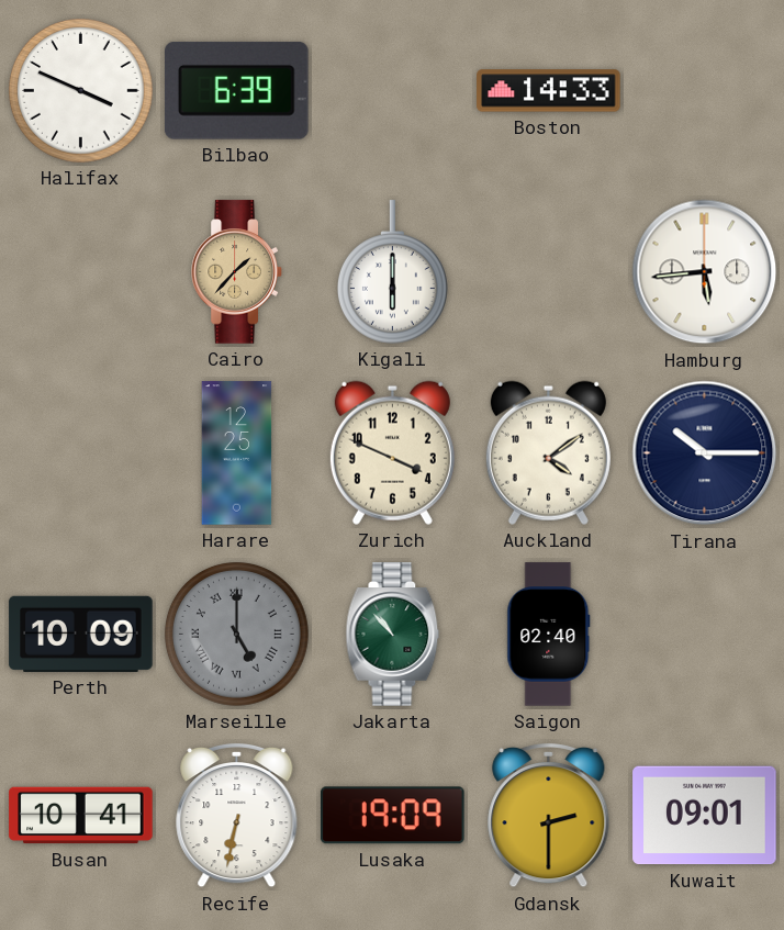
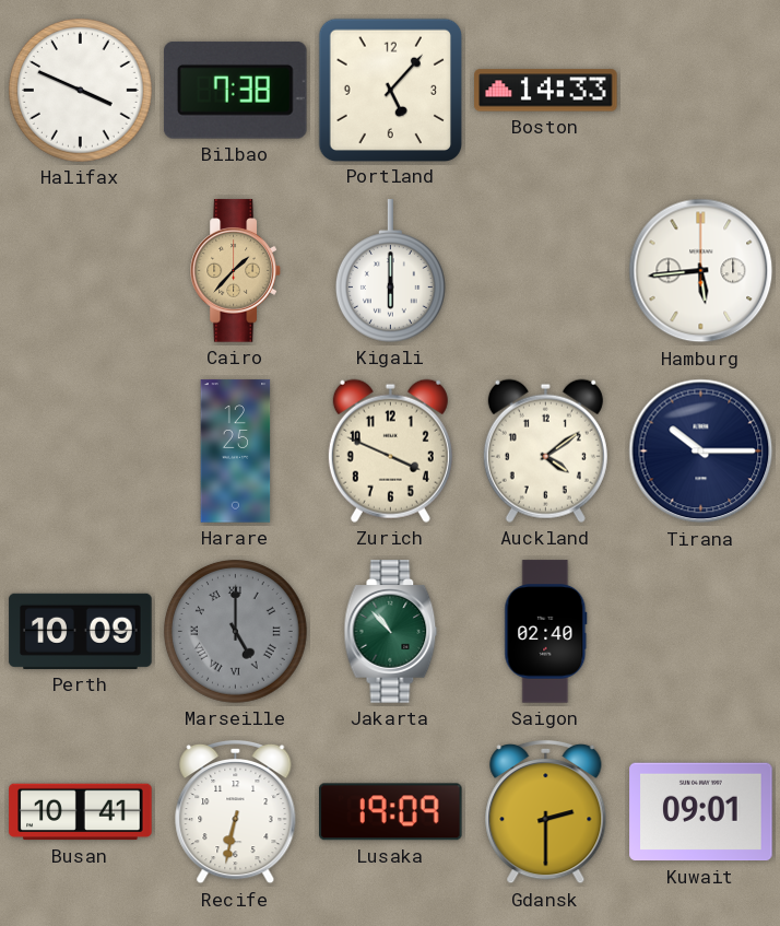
Bilbao: 6:39 -> 7:38
Portland: none -> 5:07
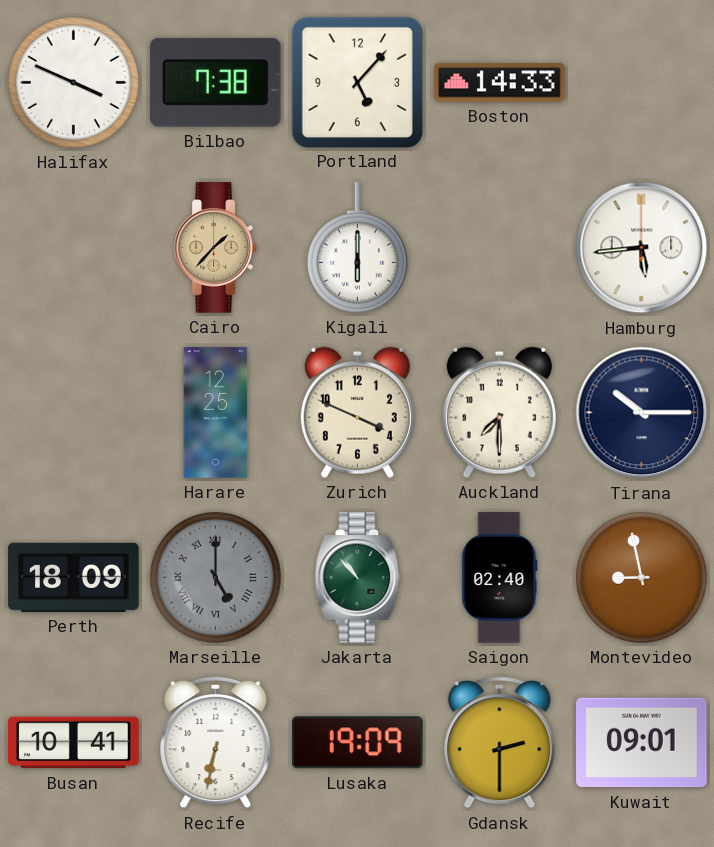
Auckland: 4:09 -> 7:30
Perth: 10:09 -> 18:09
Montevideo: none -> 8:58
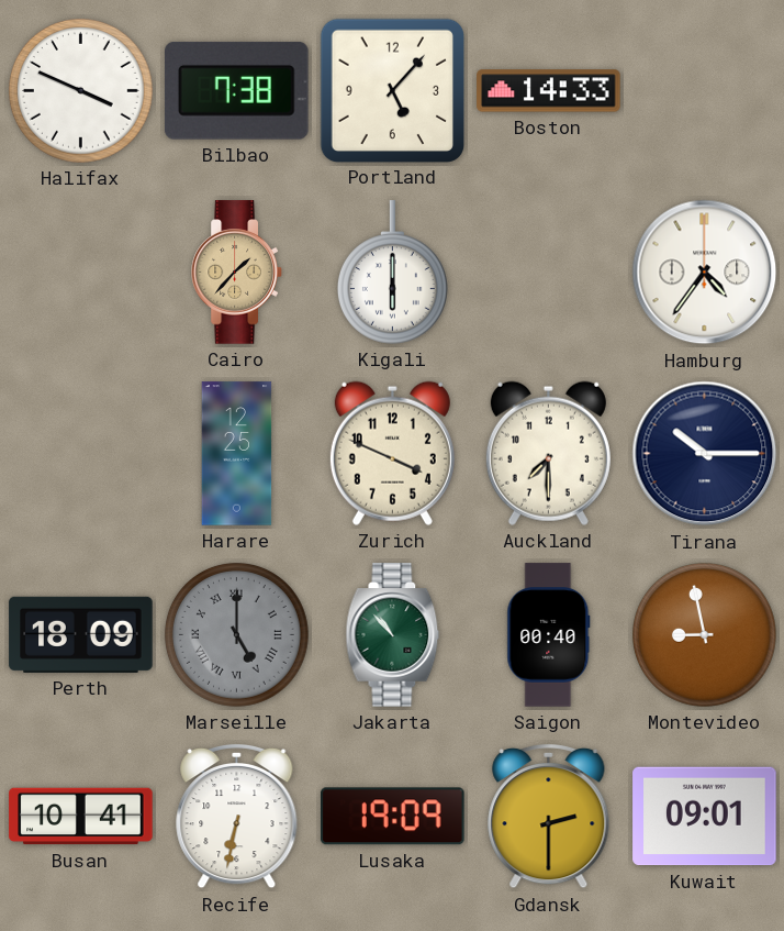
Hamburg: 5:44 -> 4:36
Saigon: 02:40 -> 00:40
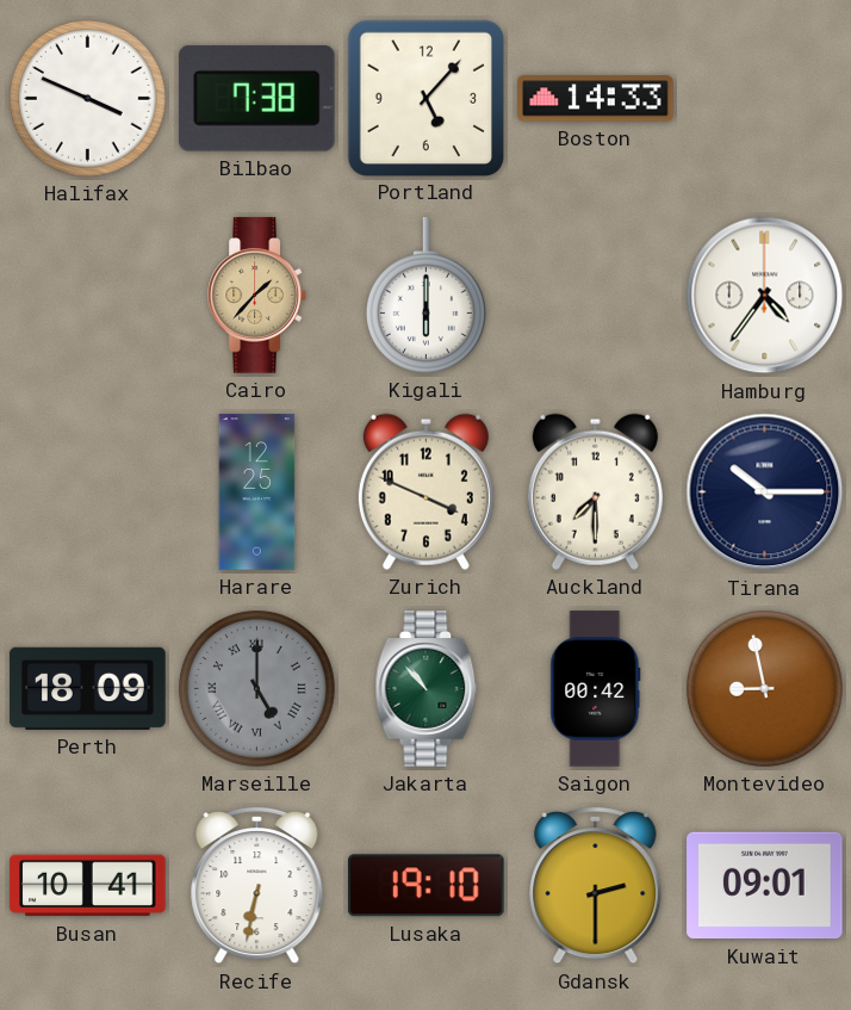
Saigon: 00:40 -> 00:42
Lusaka: 19:09 -> 19:10
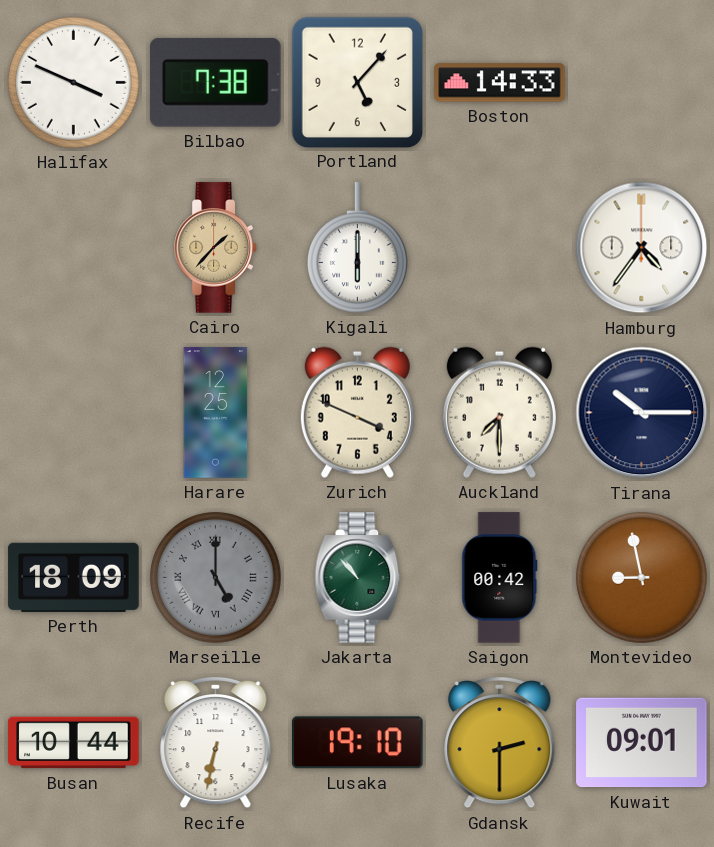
Busan: 10:41 -> 10:44
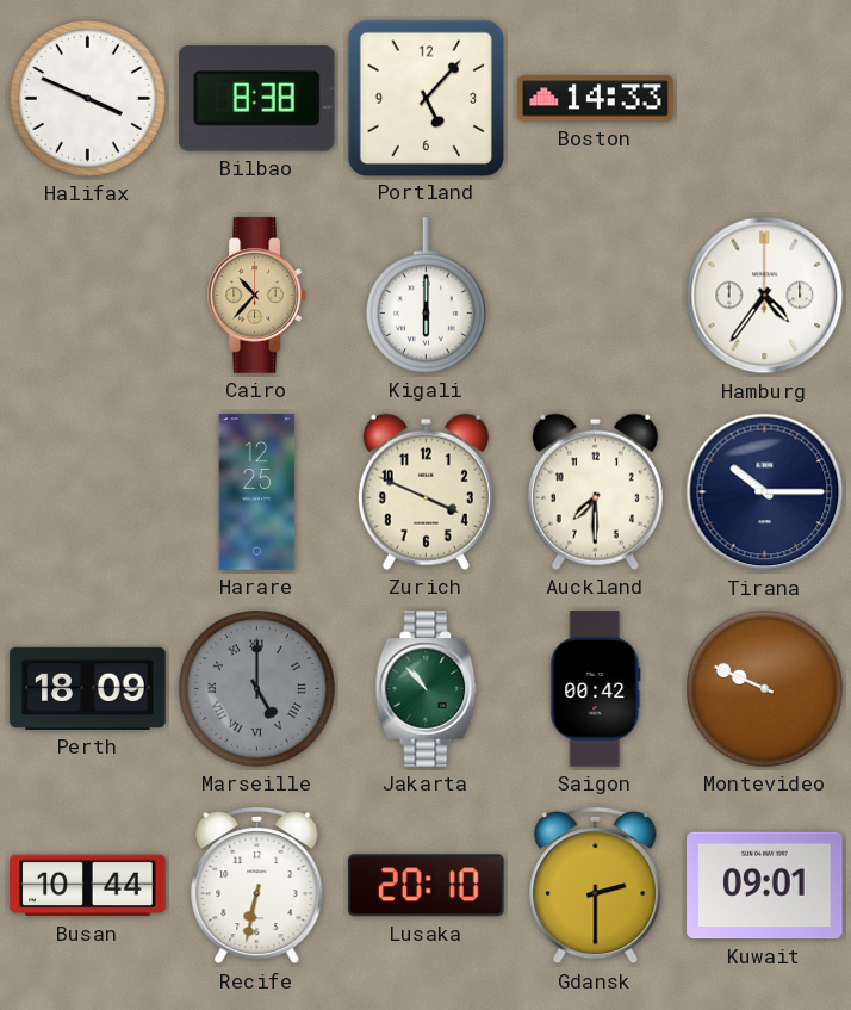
Bilbao: 7:38 -> 8:38
Cairo: 1:37 -> 10:37
Montevideo: 8:58 -> 9:49
Lusaka: 19:10 -> 20:10
